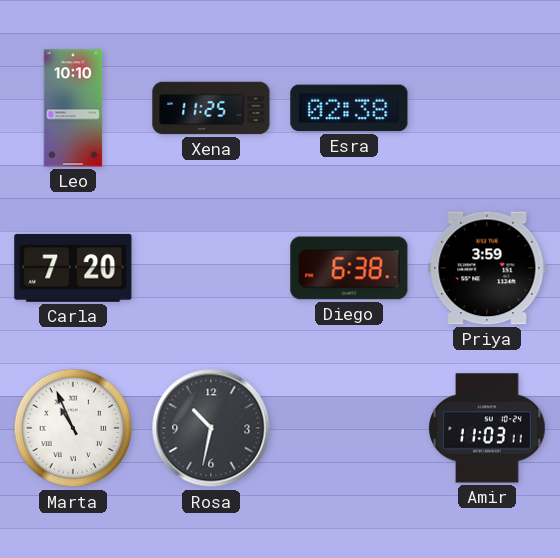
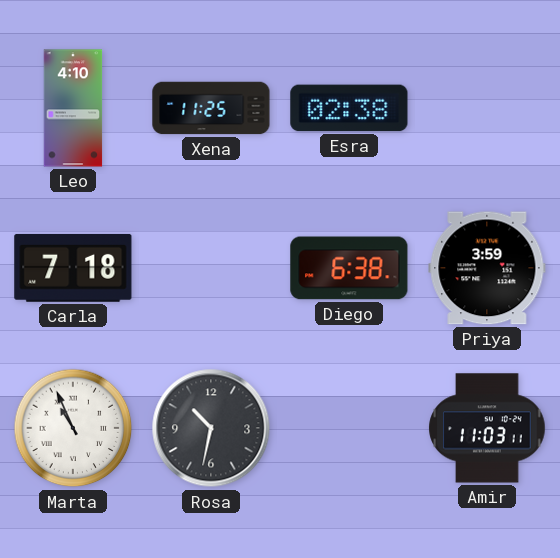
Leo: 10:10 -> 4:10
Carla: 7:20 -> 7:18
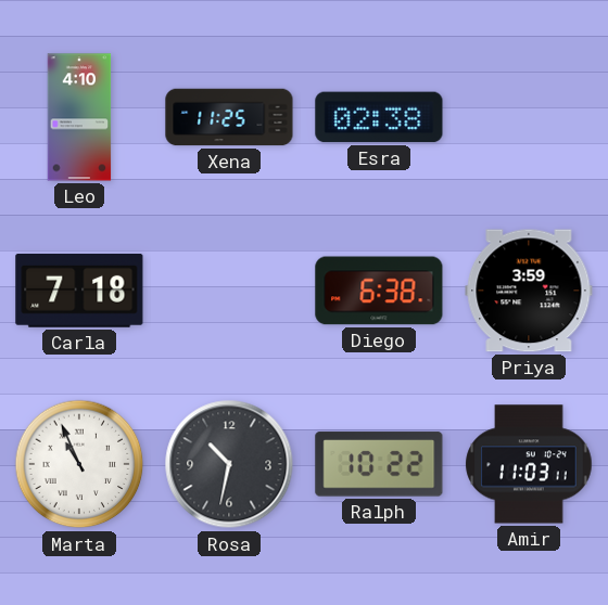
Ralph: none -> 10:22
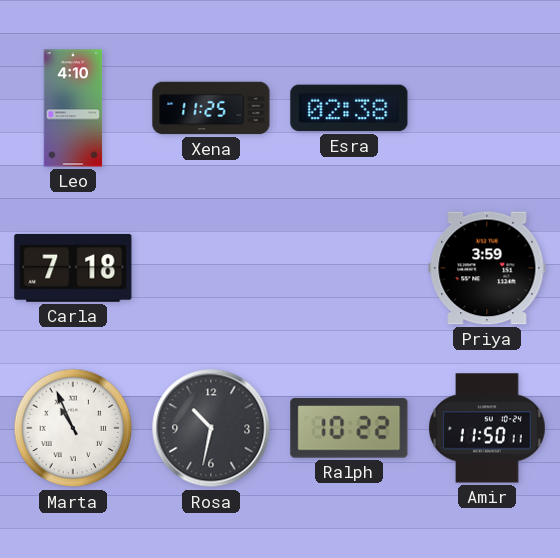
Diego: 6:38 -> none
Amir: 11:03 -> 11:50
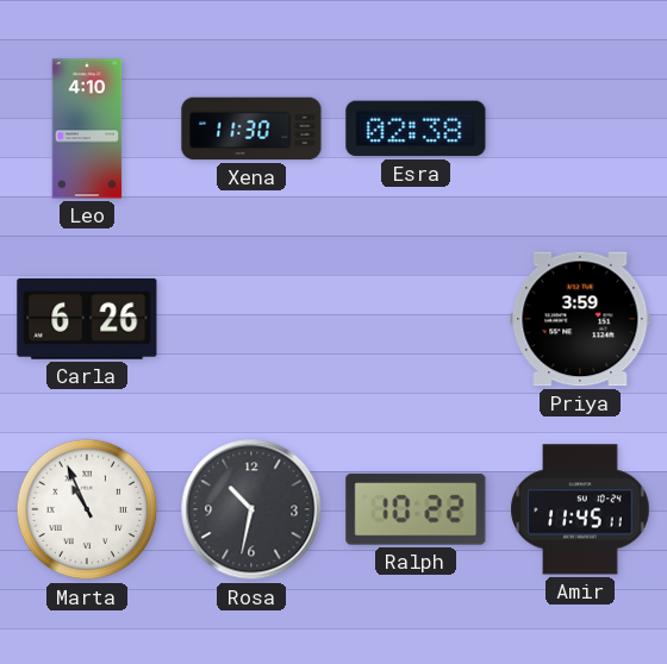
Xena: 11:25 -> 11:30
Carla: 7:18 -> 6:26
Amir: 11:50 -> 11:45
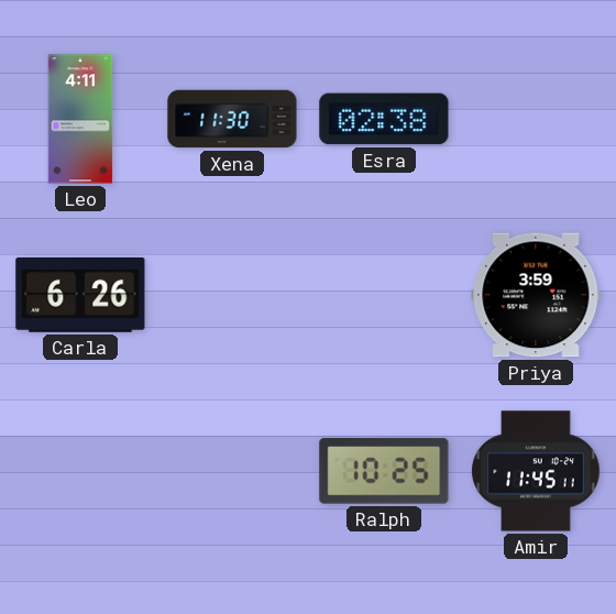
Leo: 4:10 -> 4:11
Marta: 10:56 -> none
Rosa: 10:32 -> none
Ralph: 10:22 -> 10:25
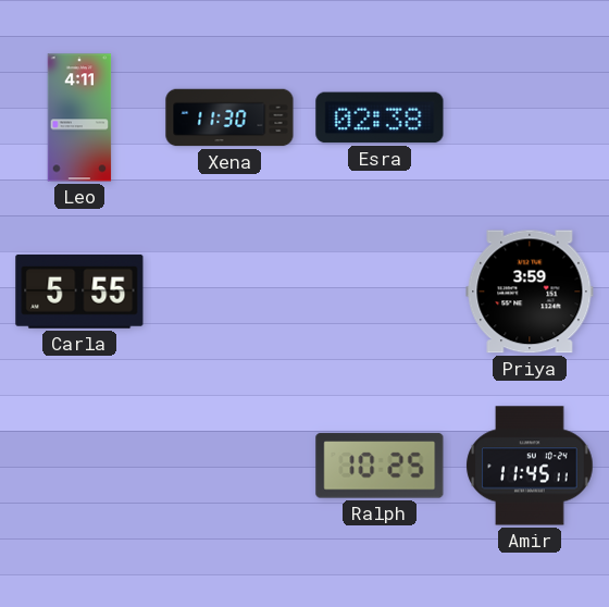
Carla: 6:26 -> 5:55
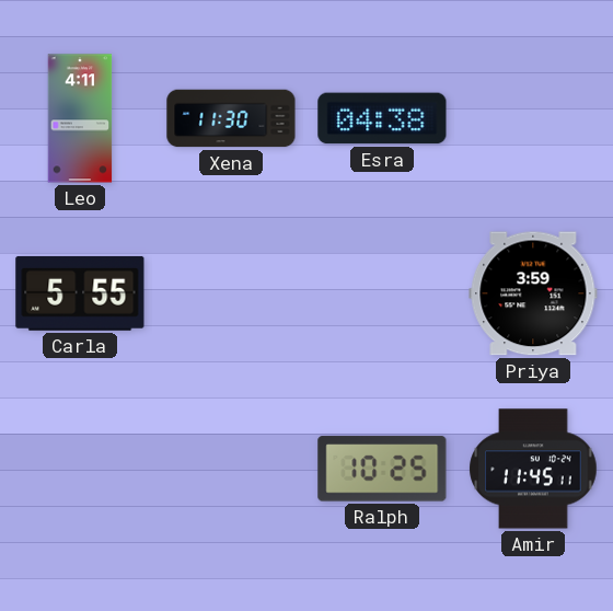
Esra: 02:38 -> 04:38
